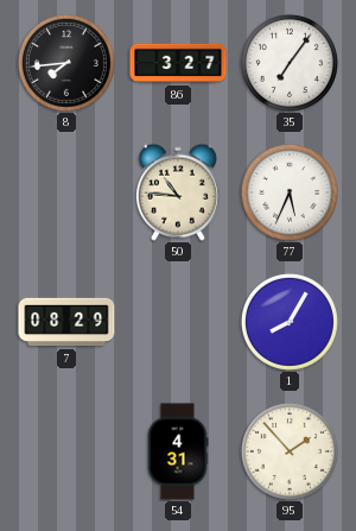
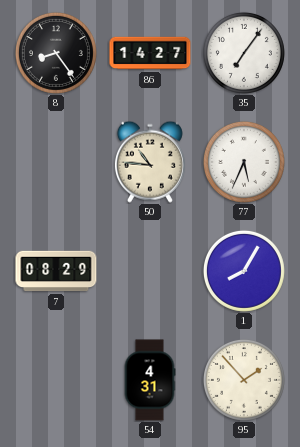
8: 7:44 -> 8:24
86: 3:27 -> 14:27
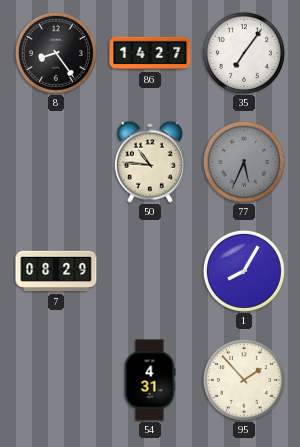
77 dial: white -> grey
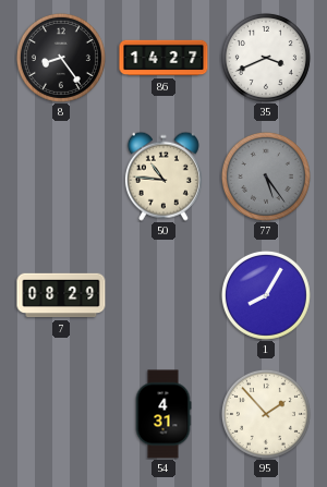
35: 7:06 -> 3:41
77: 5:34 -> 5:24
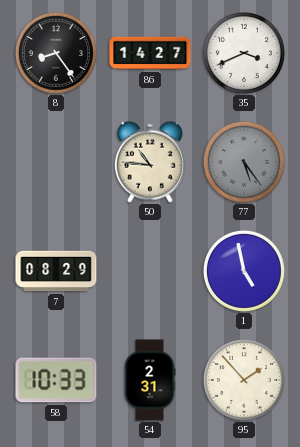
1: 8:05 -> 4:58
58: none -> 10:33
54: 4:31 -> 2:31
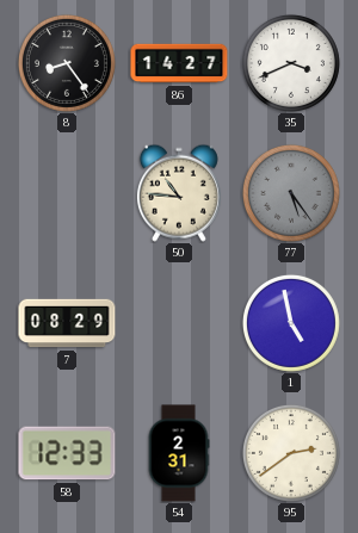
58: 10:33 -> 12:33
95: 1:53 -> 2:39
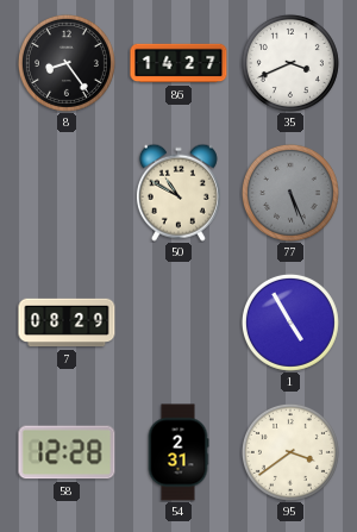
50: 10:46 -> 10:50
77: 5:24 -> 5:26
1: 4:58 -> 4:55
58: 12:33 -> 12:28
95: 2:39 -> 3:39
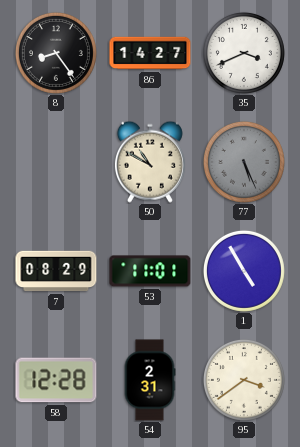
53: none -> 11:01
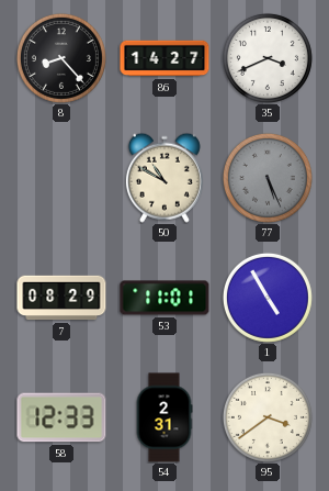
8: 8:24 -> 8:23
58: 12:28 -> 12:33
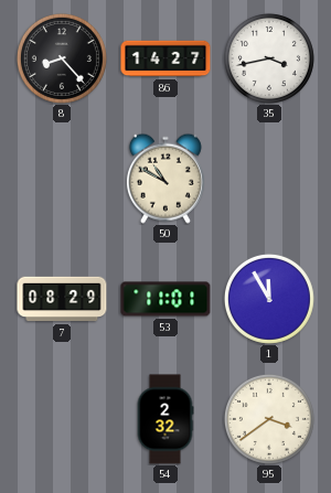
35: 3:41 -> 3:43
77: 5:26 -> none
1: 4:55 -> 11:55
58: 12:33 -> none
54: 2:31 -> 2:32
